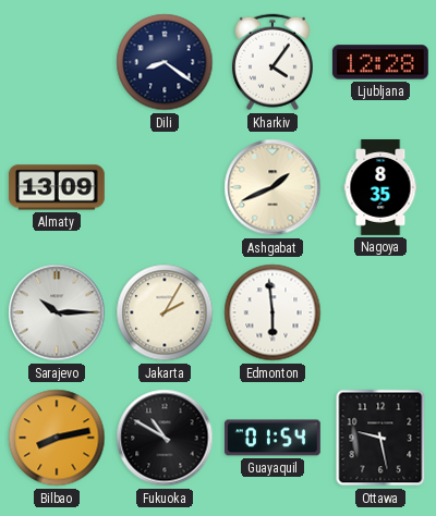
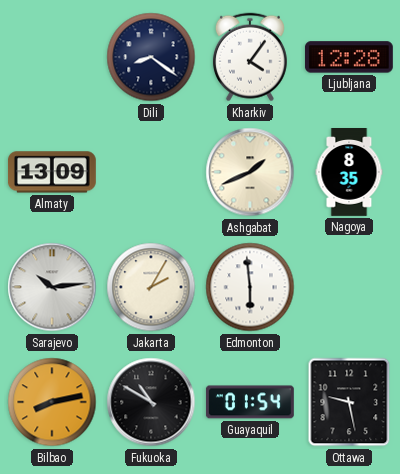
Sarajevo: 10:15 -> 10:14
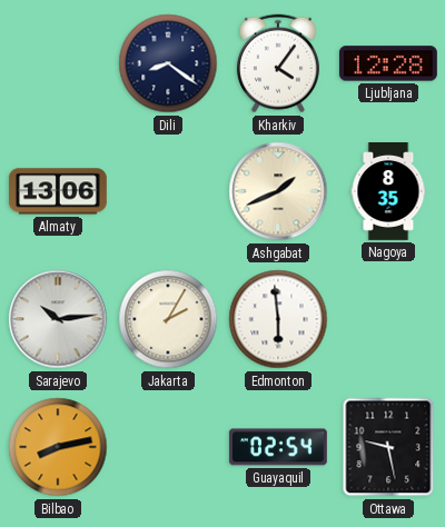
Almaty: 13:09 -> 13:06
Fukuoka: 10:50 -> none
Guayaquil: 01:54 -> 02:54
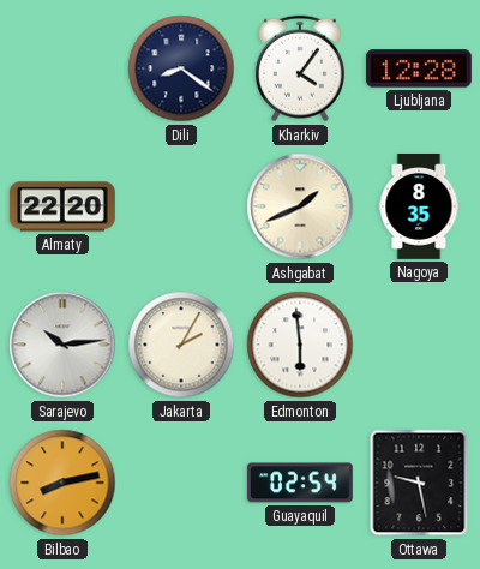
Almaty: 13:06 -> 22:20
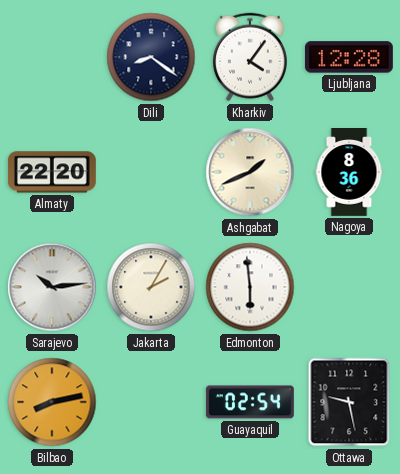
Nagoya: 8:35 -> 8:36
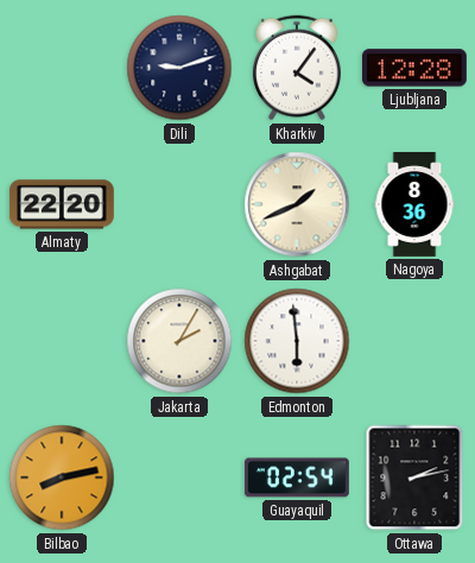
Dili: 8:21 -> 9:12
Sarajevo: 10:14 -> none
Ottawa: 9:28 -> 2:13
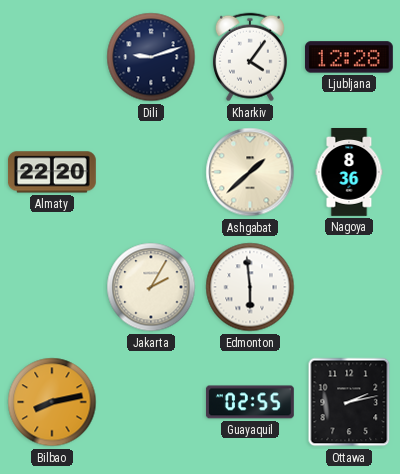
Ashgabat: 1:41 -> 1:38
Guayaquil: 02:54 -> 02:55
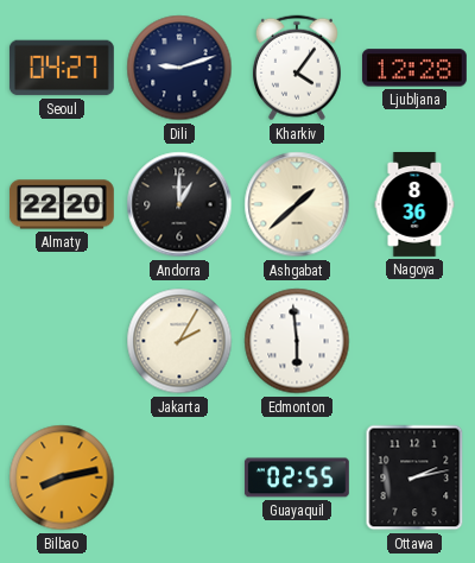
Seoul: none -> 04:27
Andorra: none -> 1:00
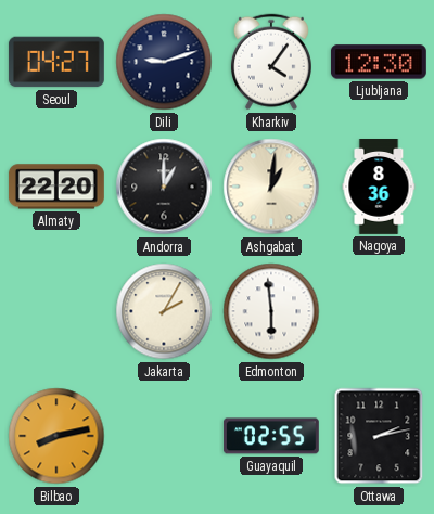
Ljubljana: 12:28 -> 12:30
Ashgabat: 1:38 -> 1:01
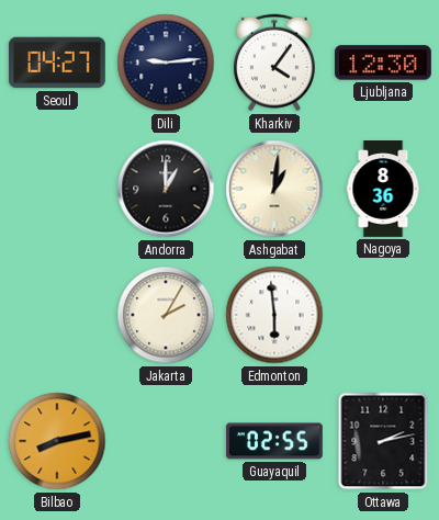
Dili: 9:12 -> 9:14
Almaty: 22:20 -> none
